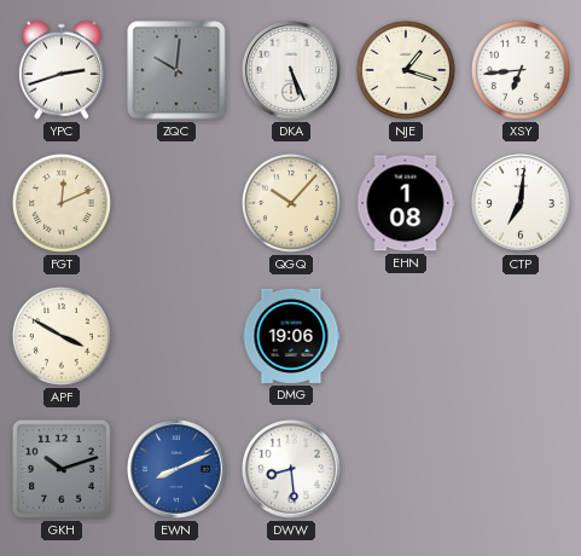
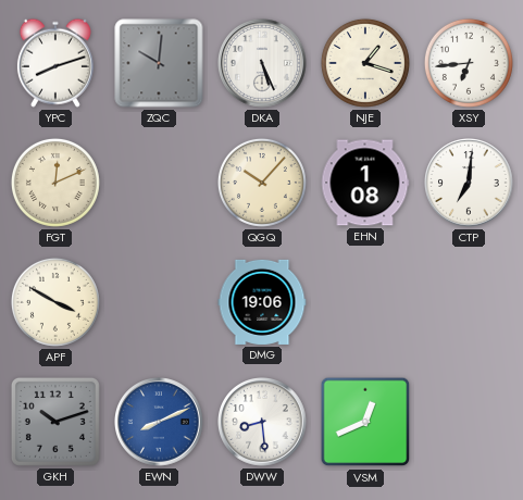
YPC: 2:42 -> 8:12
VSM: none -> 12:41
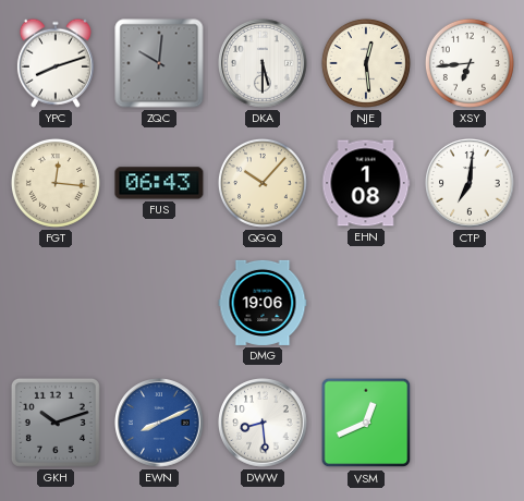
DKA: 5:26 -> 5:30
NJE: 1:18 -> 12:29
FGT: 12:11 -> 12:16
FUS: none -> 06:43
APF: 3:50 -> none
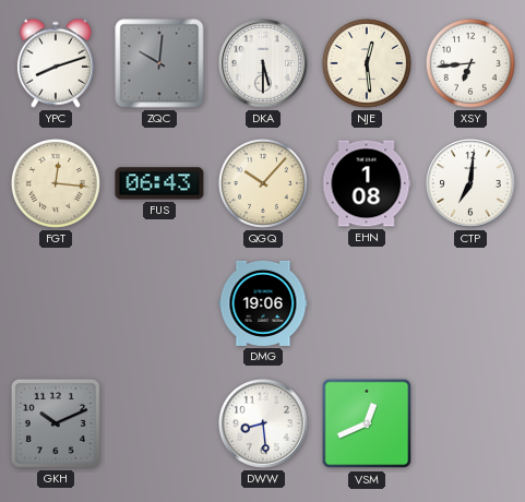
GKH: 10:12 -> 10:11
EWN: 8:11 -> none
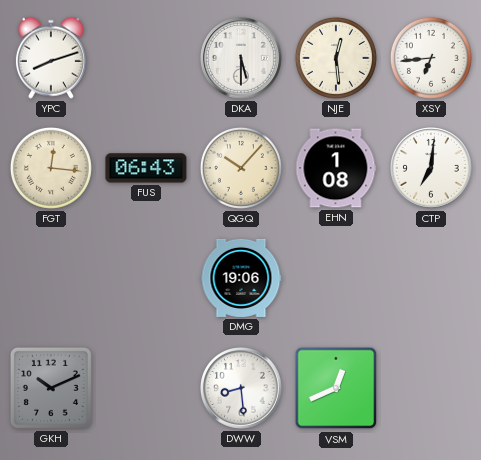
ZQC: 10:01 -> none
